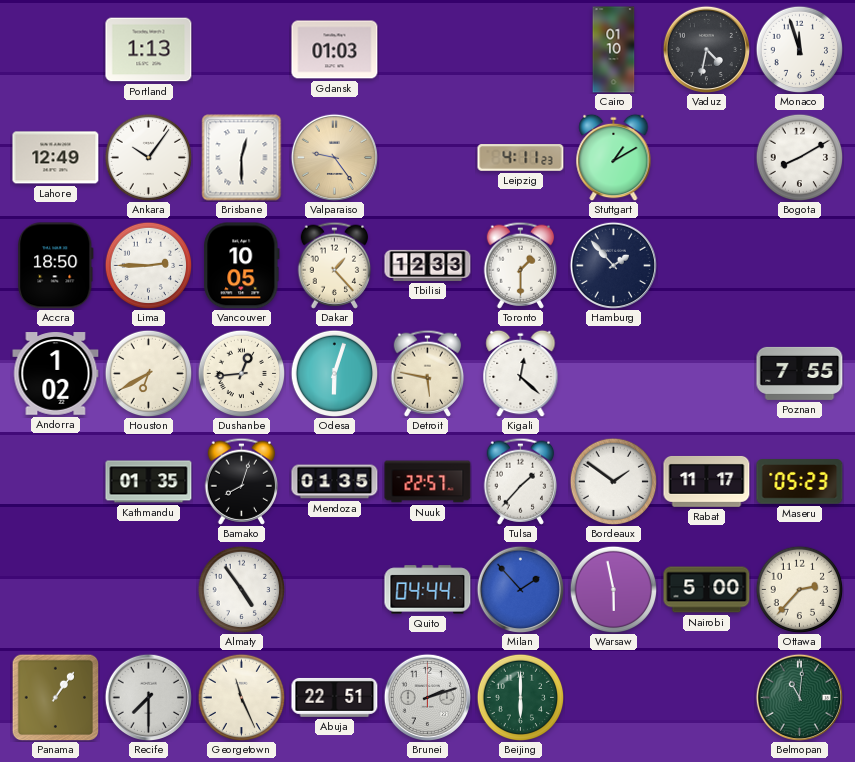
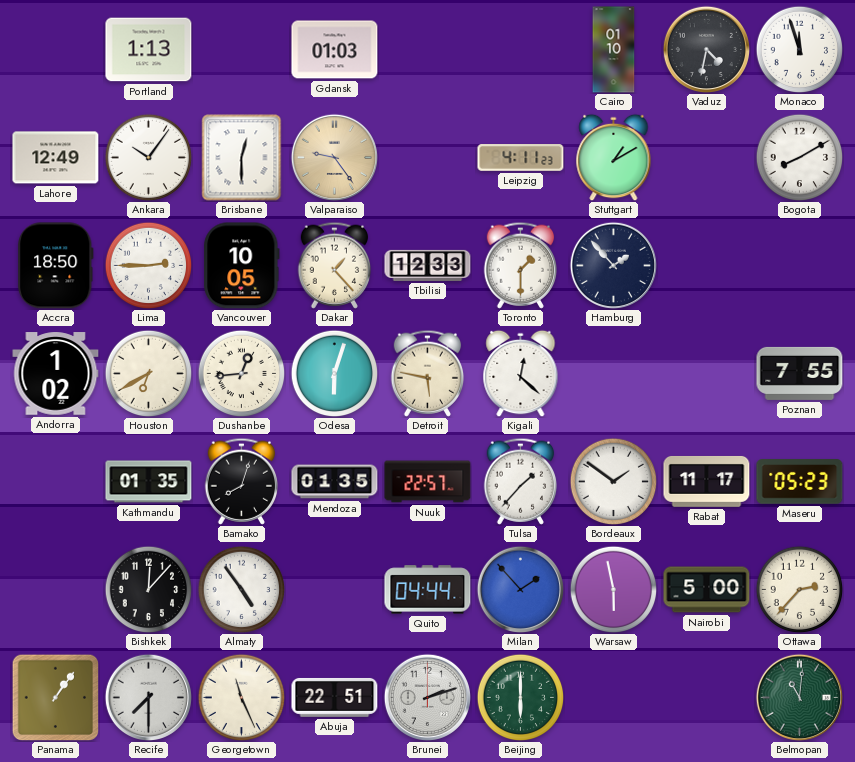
Bishkek: none -> 12:07
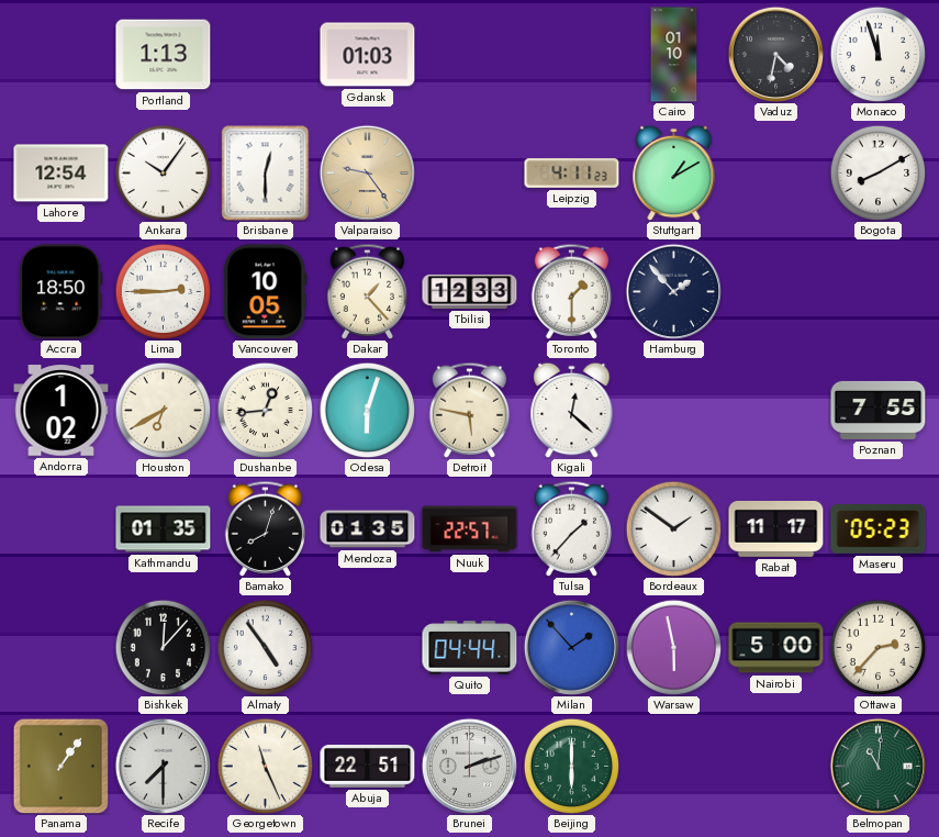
Lahore: 12:49 -> 12:54
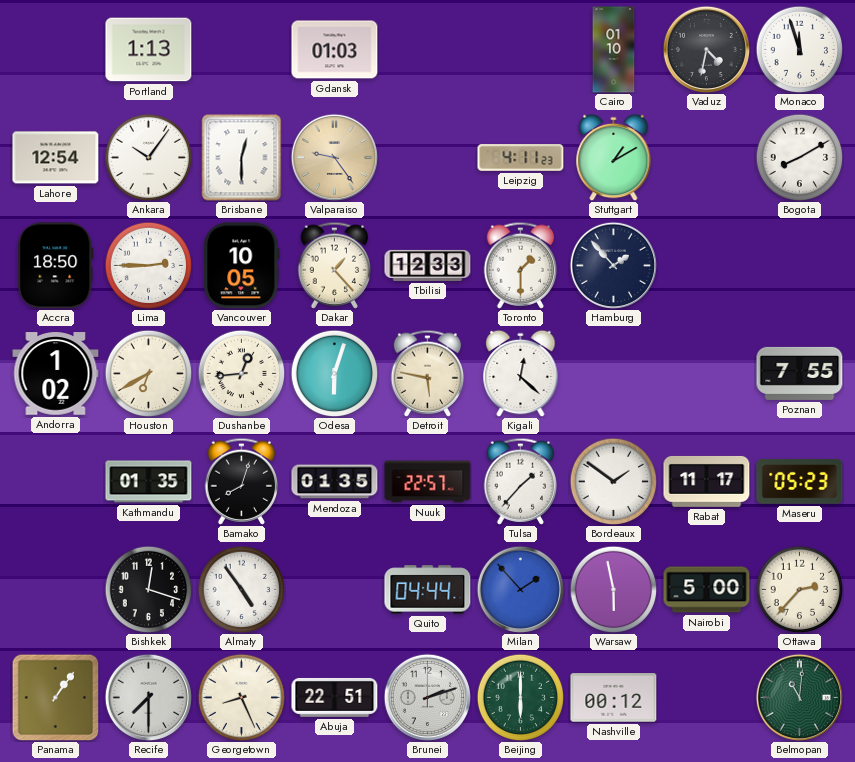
Bishkek: 12:07 -> 12:18
Georgetown: 11:26 -> 8:26
Nashville: none -> 00:12
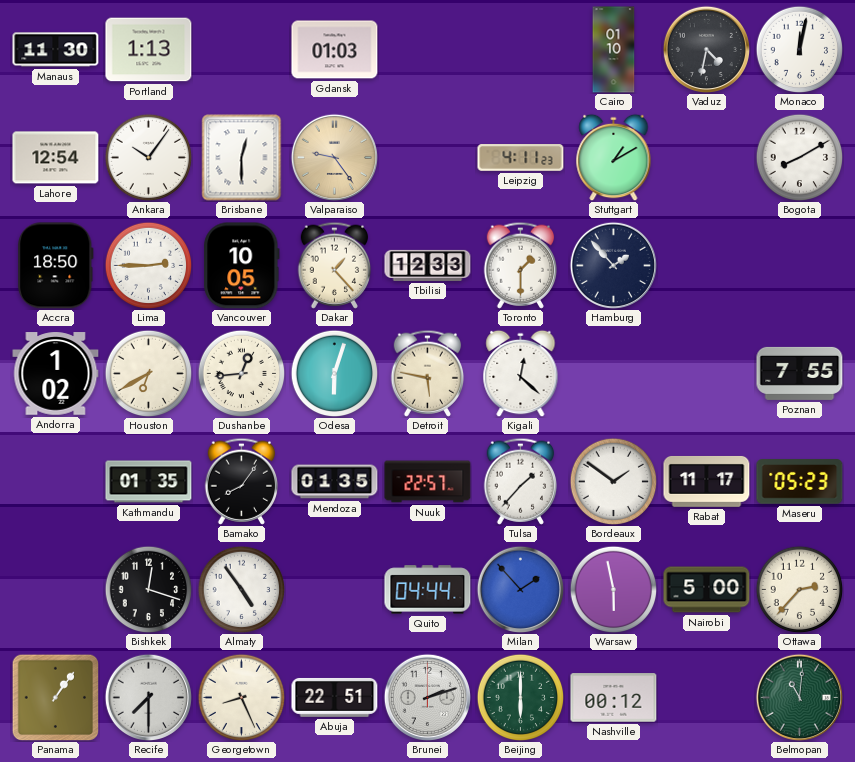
Manaus: none -> 11:30
Monaco: 11:57 -> 12:02
Bamako: 8:03 -> 8:06
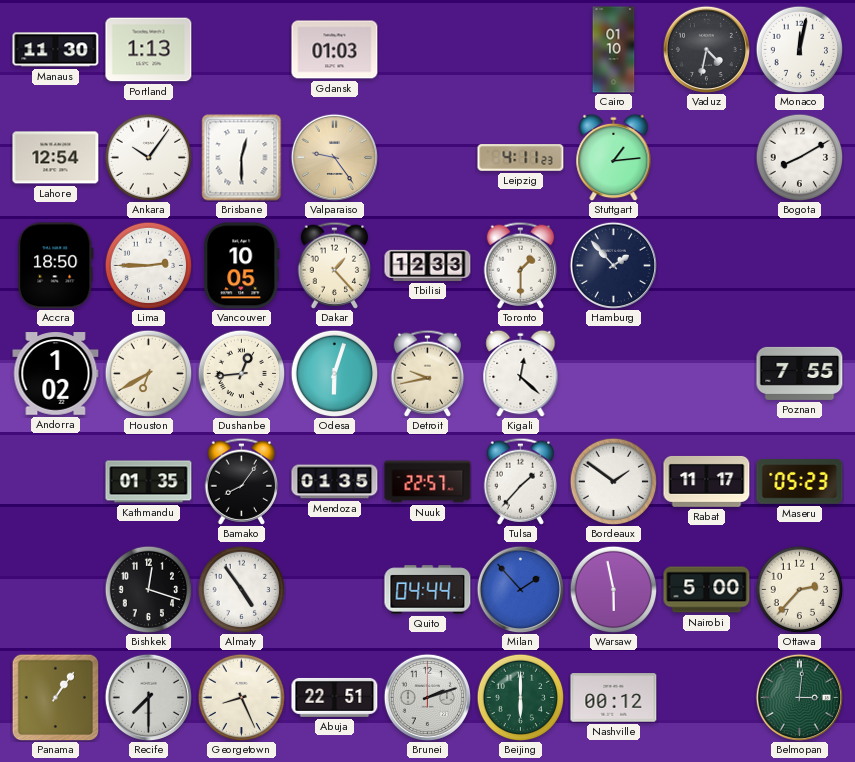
Stuttgart: 1:10 -> 1:14
Detroit: 5:47 -> 9:43
Belmopan: 11:01 -> 3:01
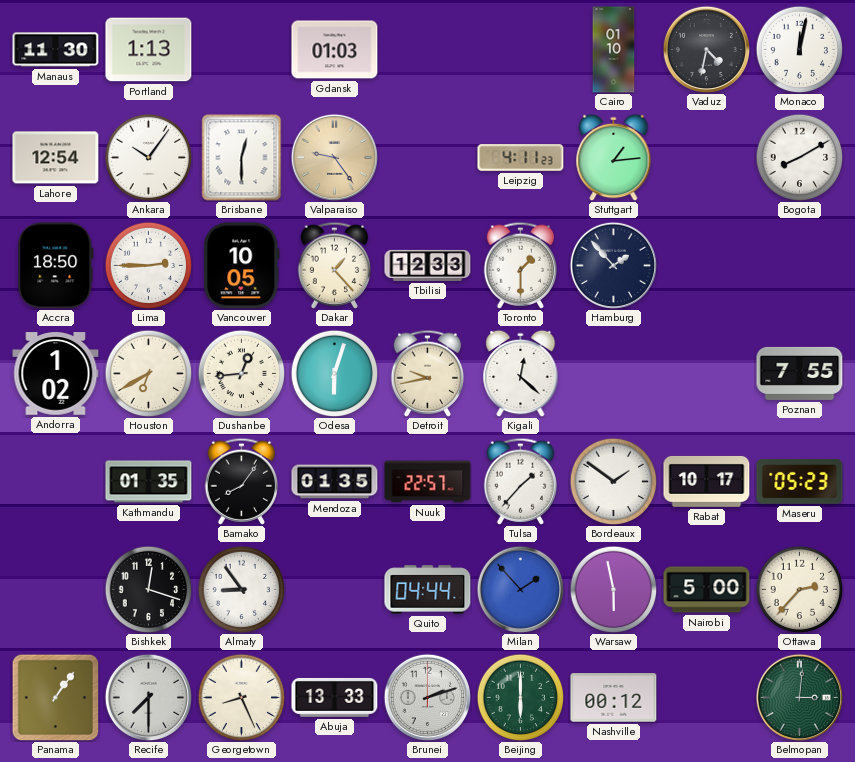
Rabat: 11:17 -> 10:17
Almaty: 4:54 -> 8:54
Abuja: 22:51 -> 13:33
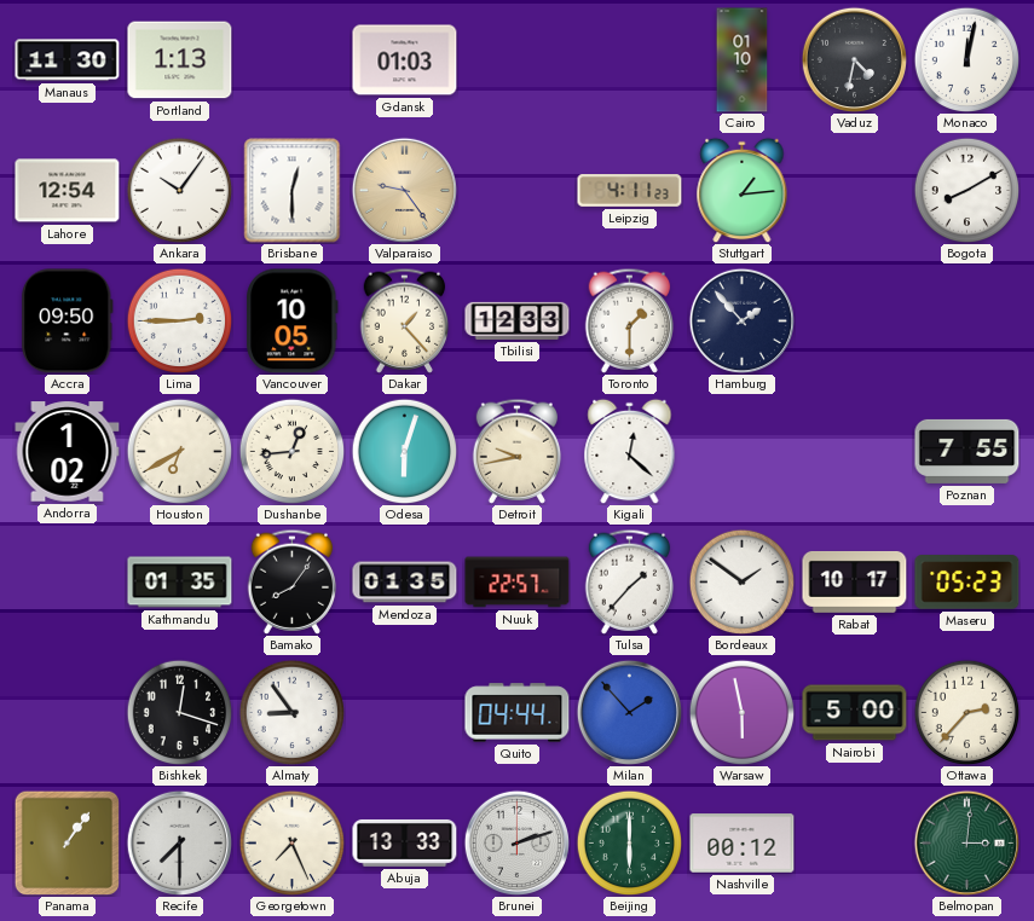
Accra: 18:50 -> 09:50
Georgetown: 8:26 -> 7:26
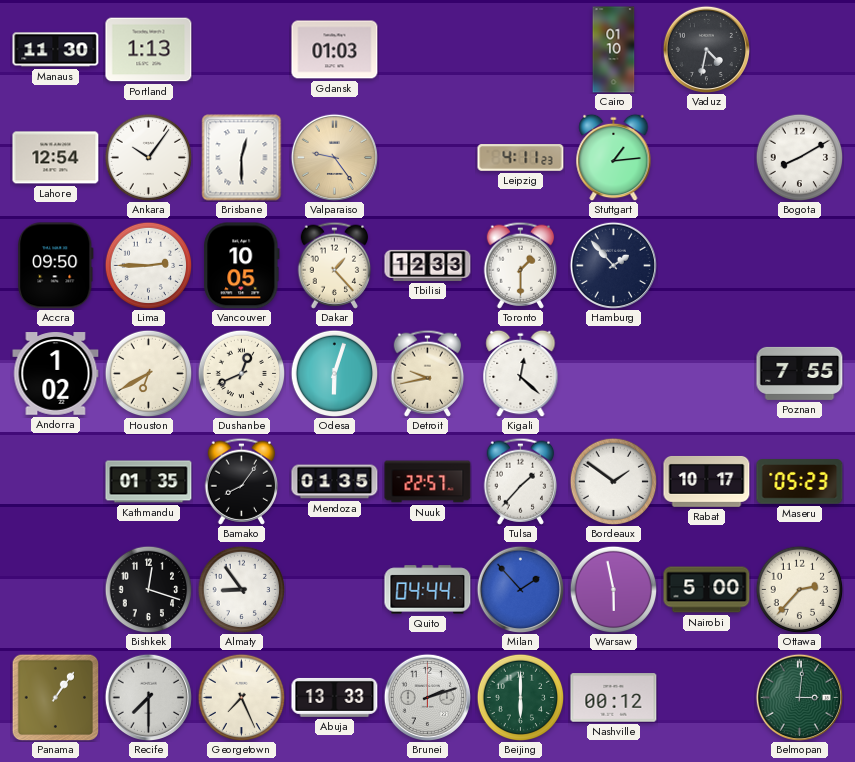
Monaco: 12:02 -> none
Dushanbe: 12:44 -> 12:41
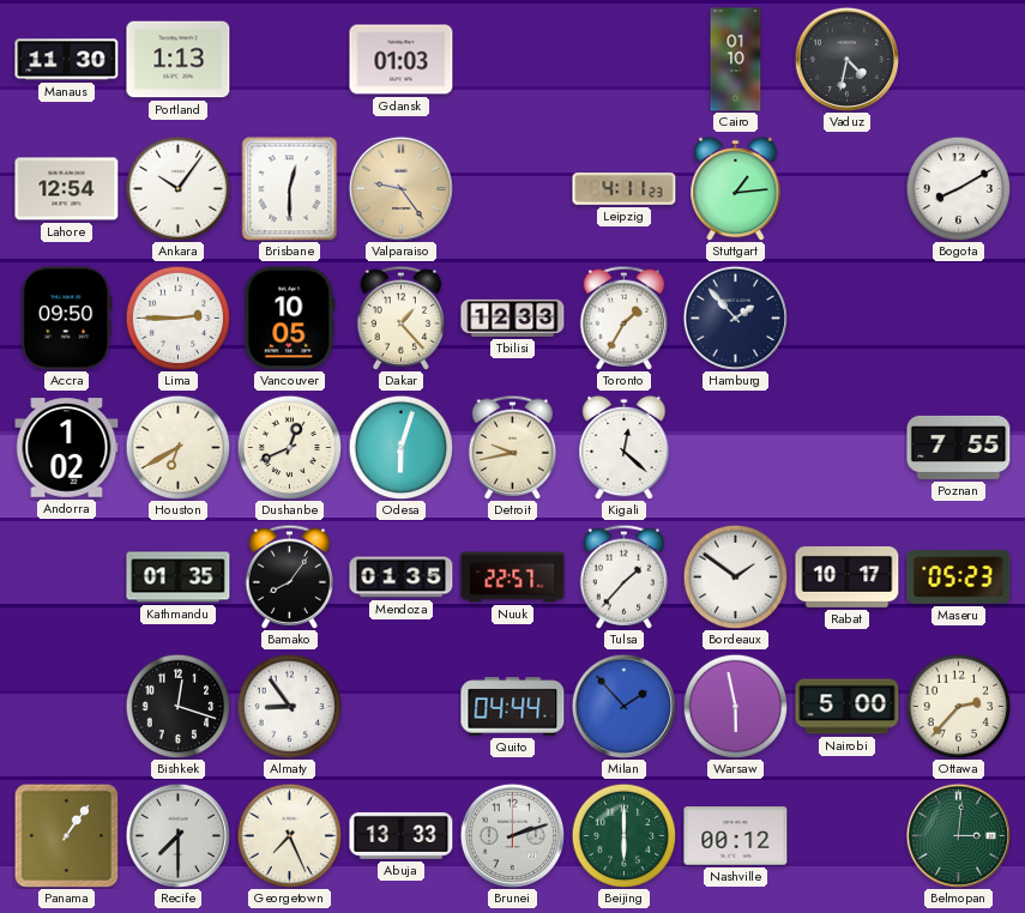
Toronto: 1:30 -> 1:35
